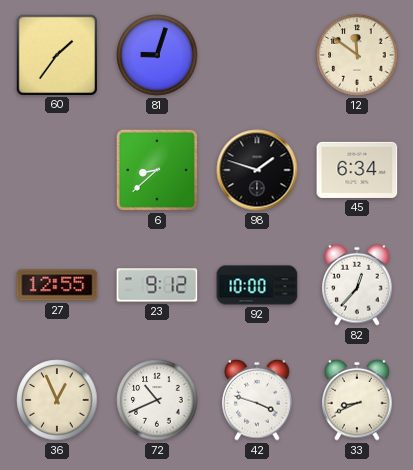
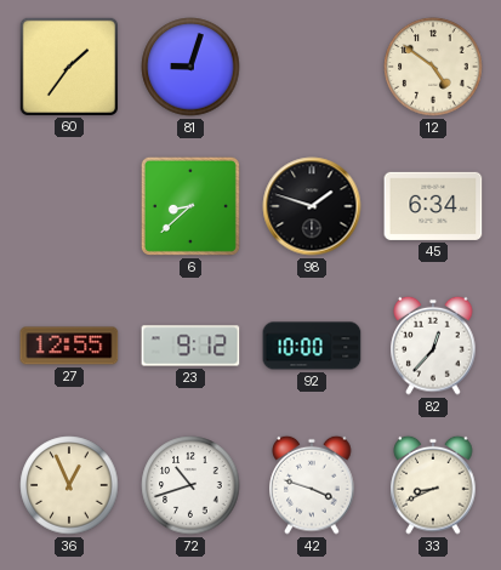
12: 11:51 -> 4:51
72: 10:41 -> 10:42
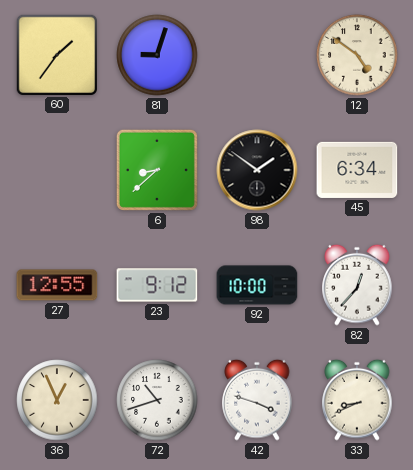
98: 1:48 -> 1:51
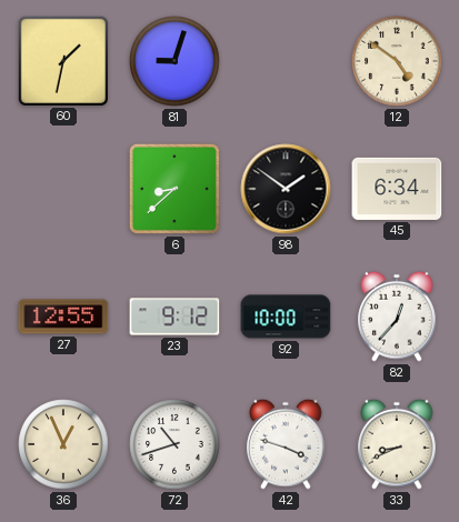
60: 1:36 -> 1:32
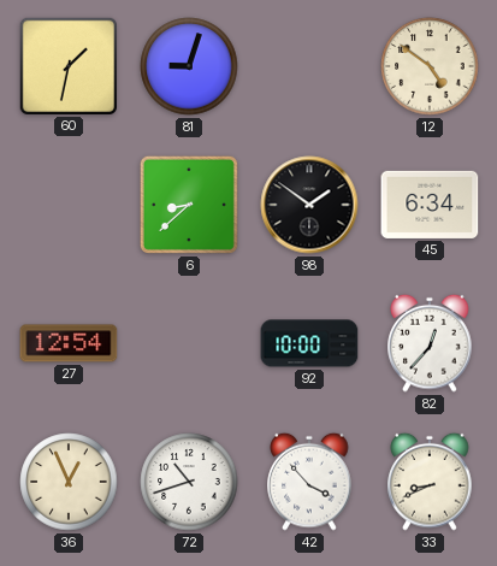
27: 12:55 -> 12:54
23: 9:12 -> none
42: 3:48 -> 3:53
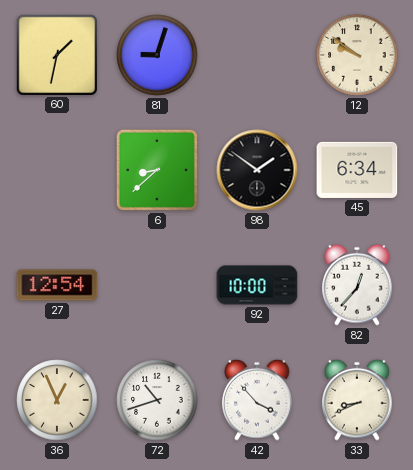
12: 4:51 -> 9:51
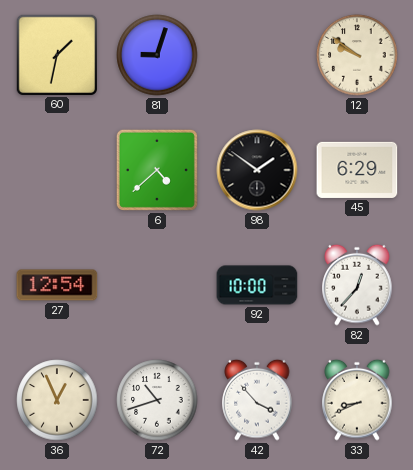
6: 8:38 -> 4:38
45: 6:34 -> 6:29
